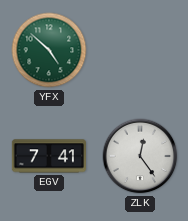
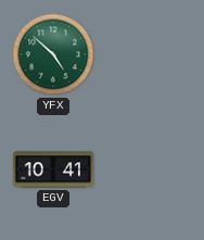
EGV: 7:41 -> 10:41
ZLK: 12:24 -> none
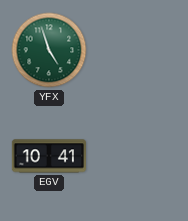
YFX: 4:52 -> 4:57
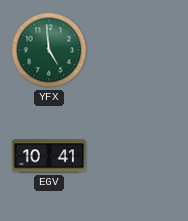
YFX: 4:57 -> 4:59
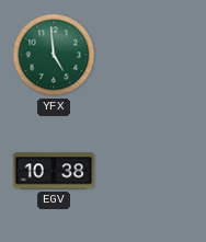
EGV: 10:41 -> 10:38
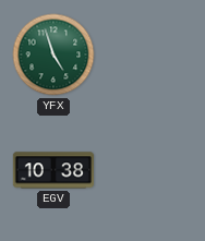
YFX: 4:59 -> 4:57
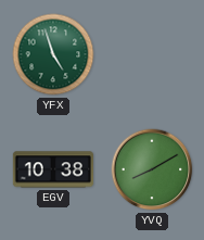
YVQ: none -> 8:10
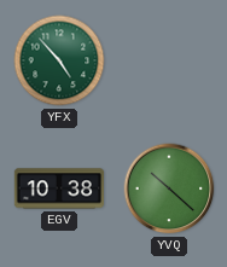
YFX: 4:57 -> 4:53
YVQ: 8:10 -> 10:22
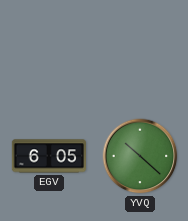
YFX: 4:53 -> none
EGV: 10:38 -> 6:05
